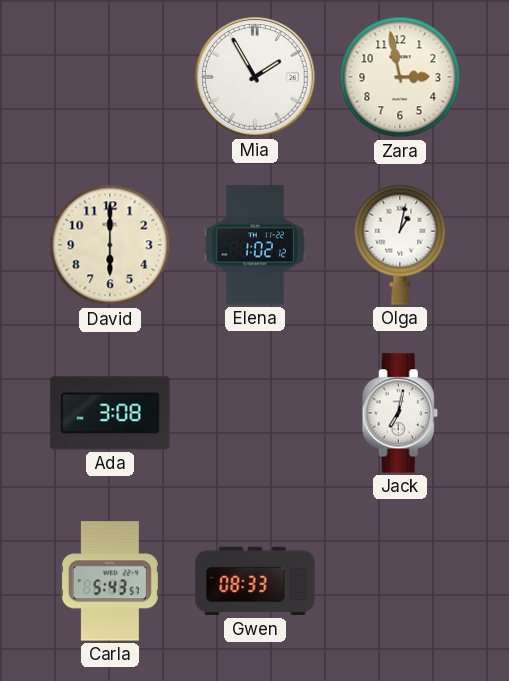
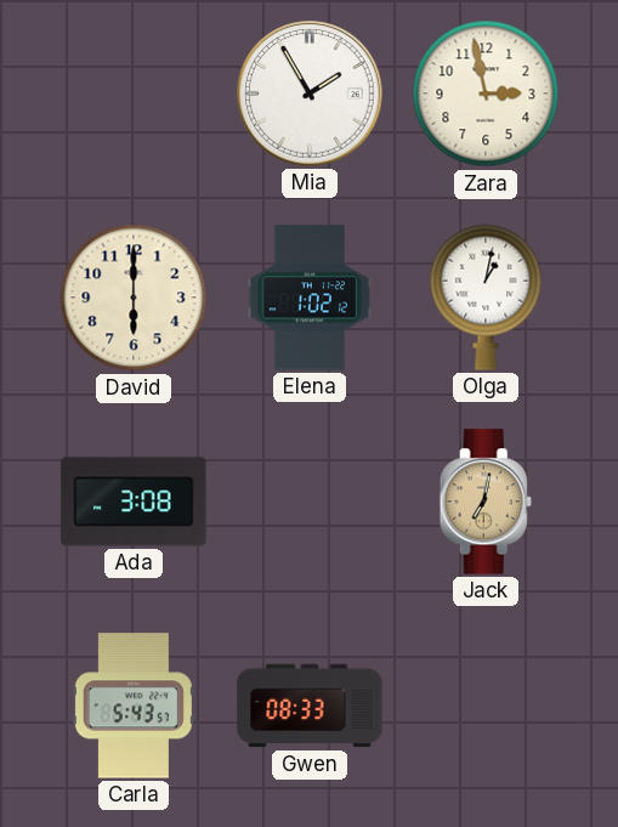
Jack dial: white -> champagne
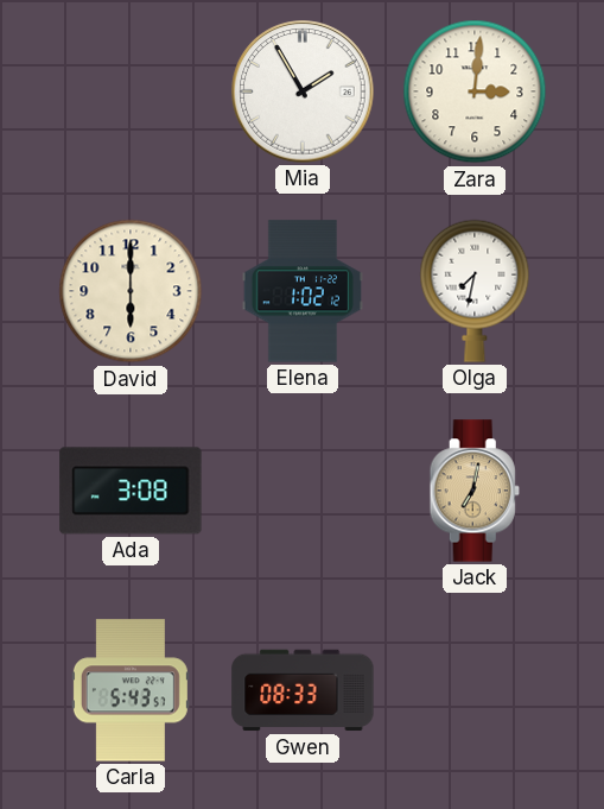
Zara: 2:58 -> 3:01
Olga: 1:02 -> 7:32
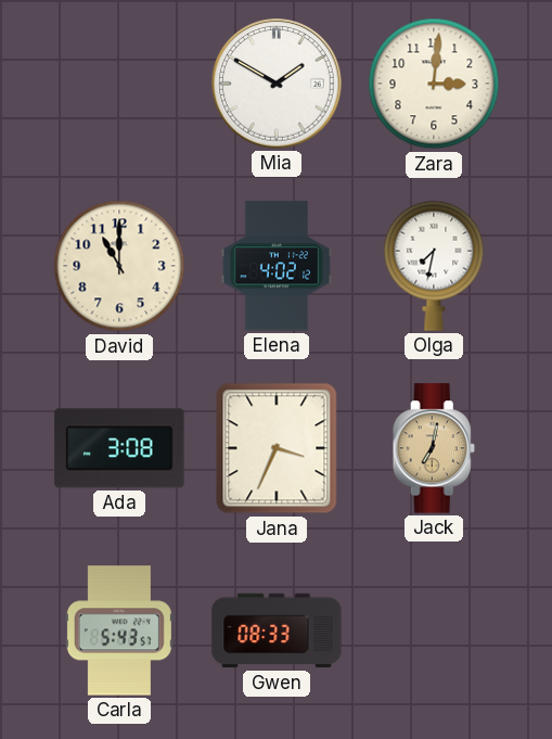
Mia: 1:55 -> 1:50
David: 6:00 -> 11:00
Elena: 1:02 -> 4:02
Jana: none -> 3:34
